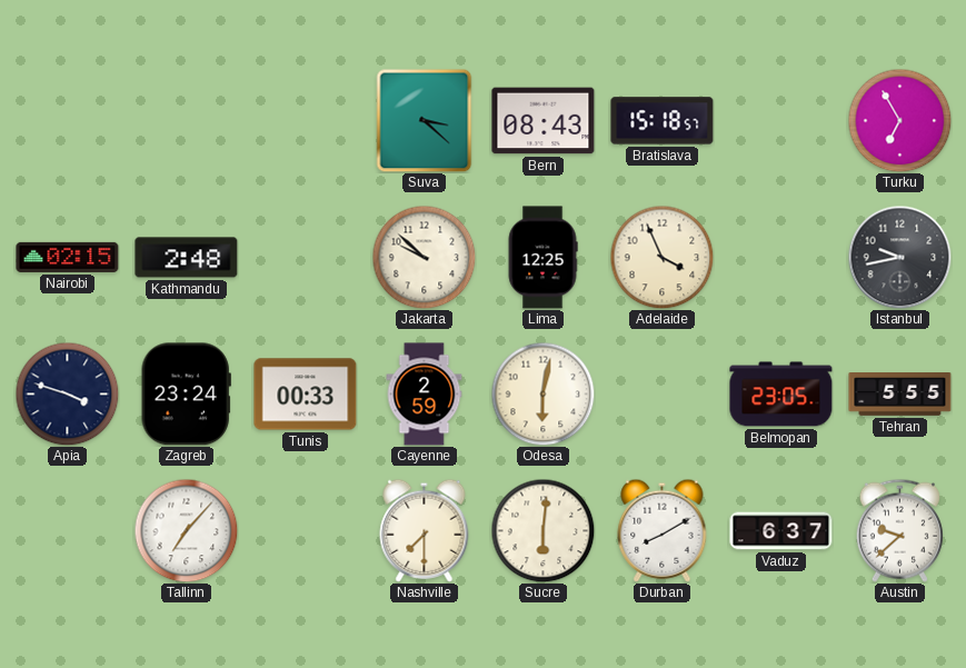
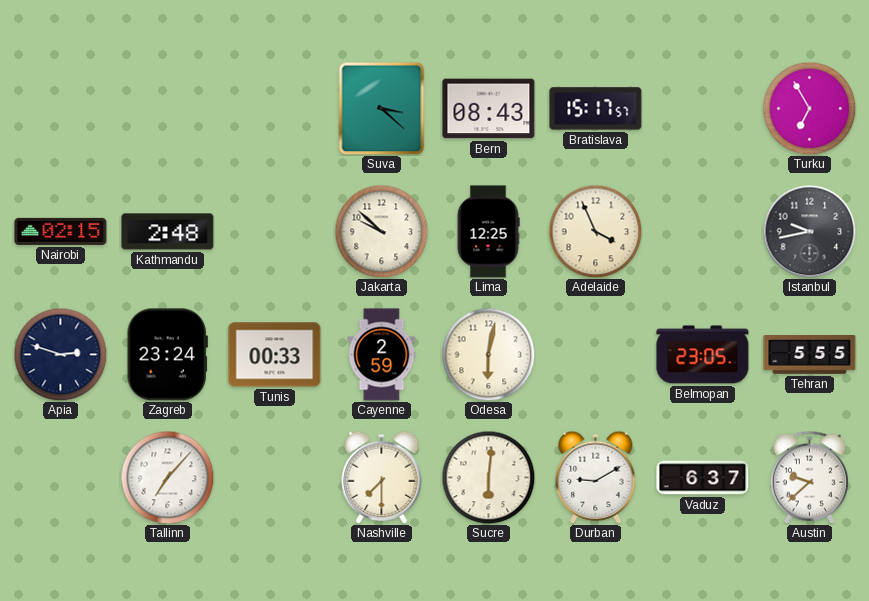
Bratislava: 15:18 -> 15:17
Apia: 3:48 -> 2:48
Durban: 8:10 -> 9:10
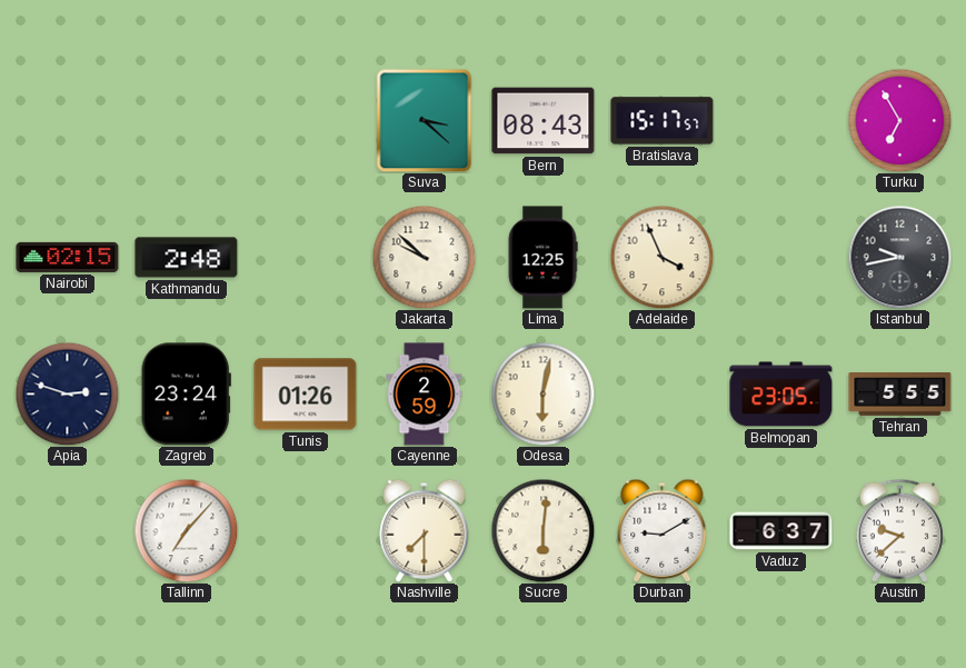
Tunis: 00:33 -> 01:26
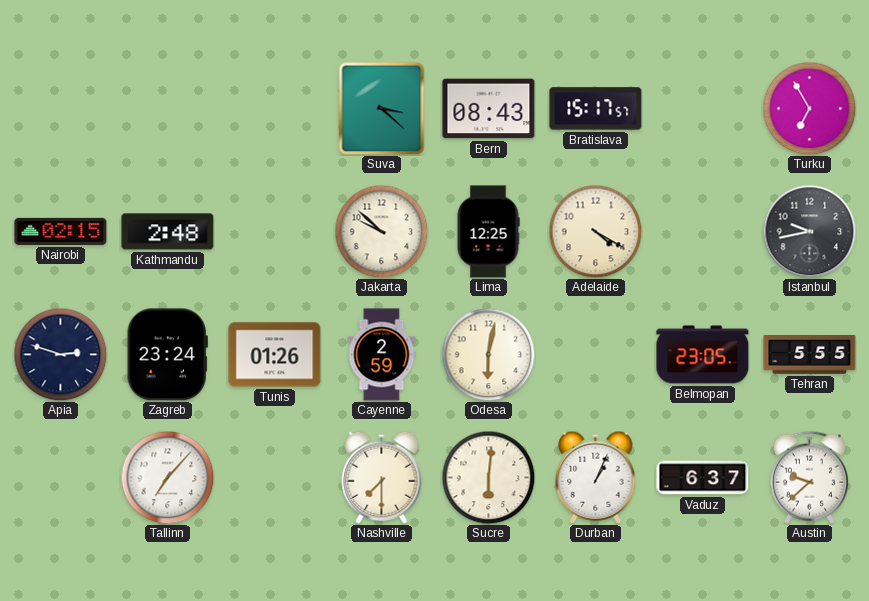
Adelaide: 3:56 -> 4:20
Durban: 9:10 -> 1:04
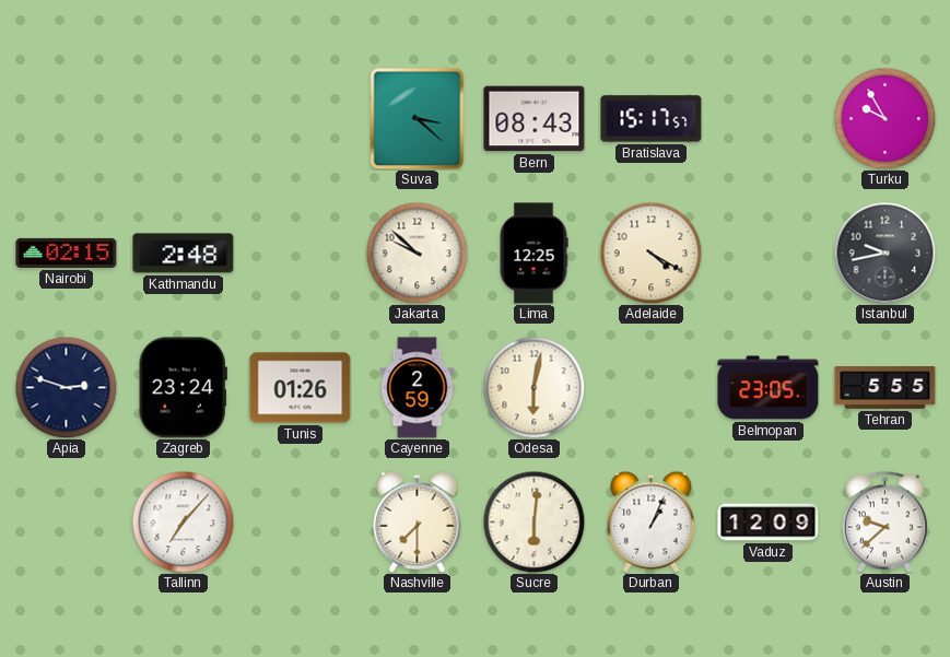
Turku: 6:55 -> 9:55
Vaduz: 6:37 -> 12:09
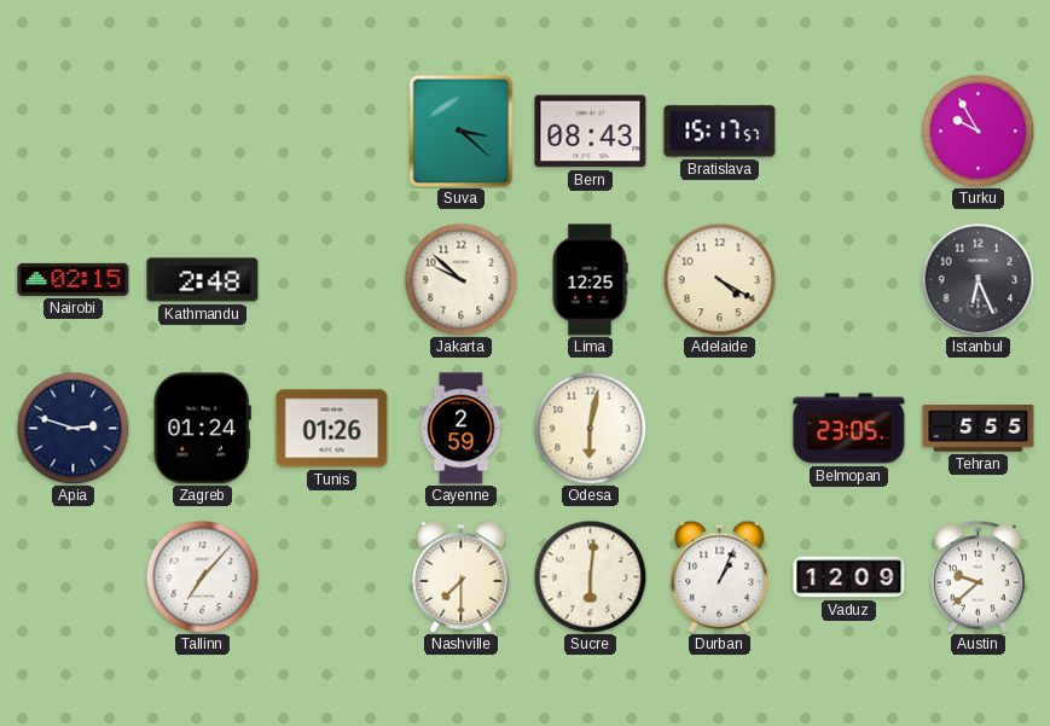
Istanbul: 9:43 -> 6:26
Zagreb: 23:24 -> 01:24
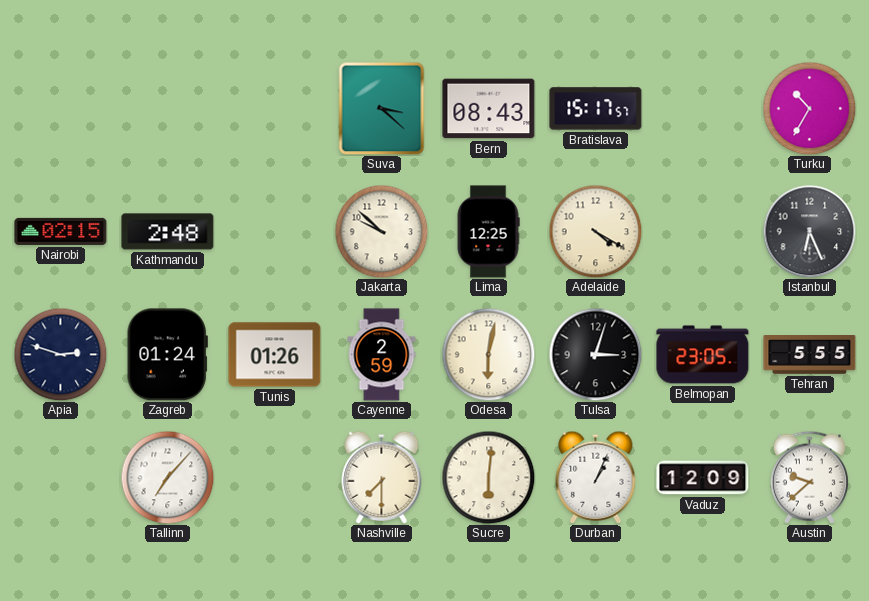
Turku: 9:55 -> 10:35
Tulsa: none -> 3:03
